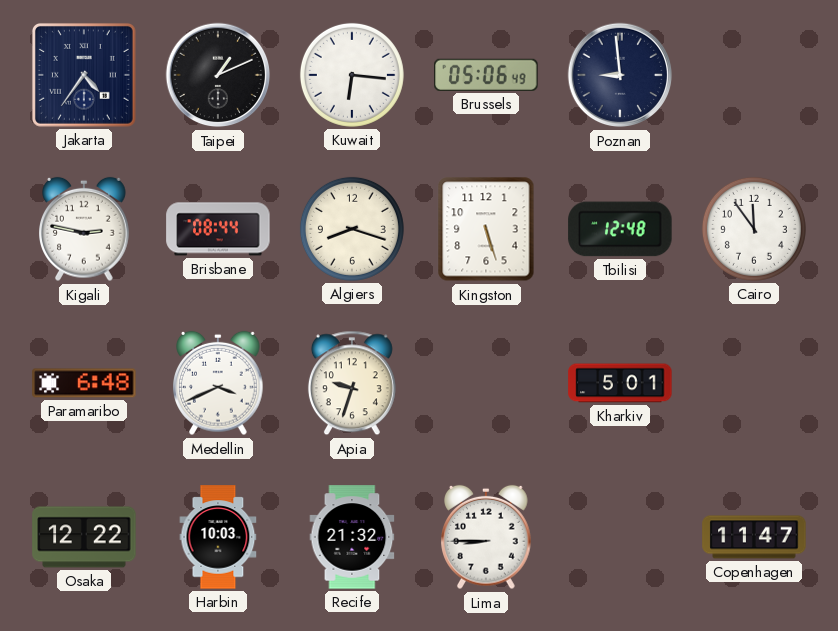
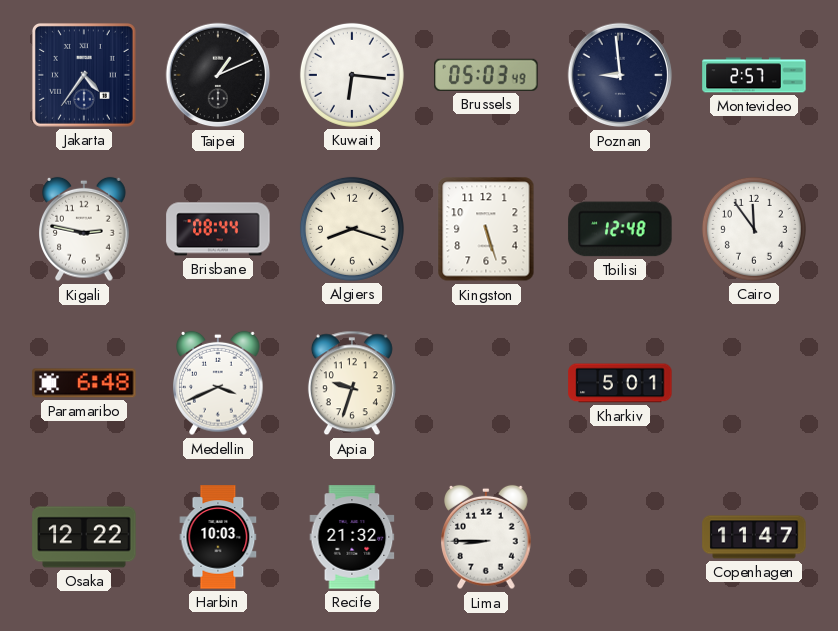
Brussels: 05:06 -> 05:03
Montevideo: none -> 2:57
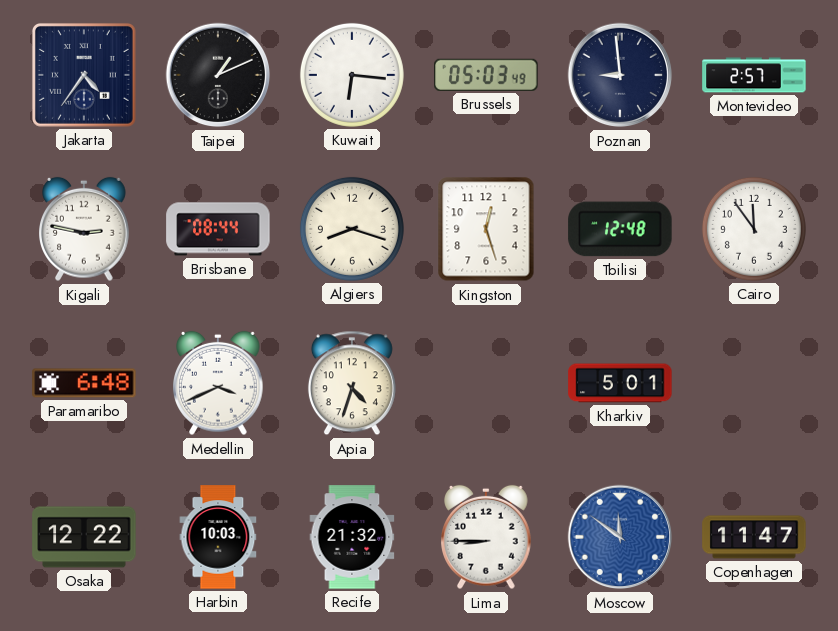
Kingston: 5:27 -> 12:27
Apia: 9:33 -> 4:33
Moscow: none -> 11:51
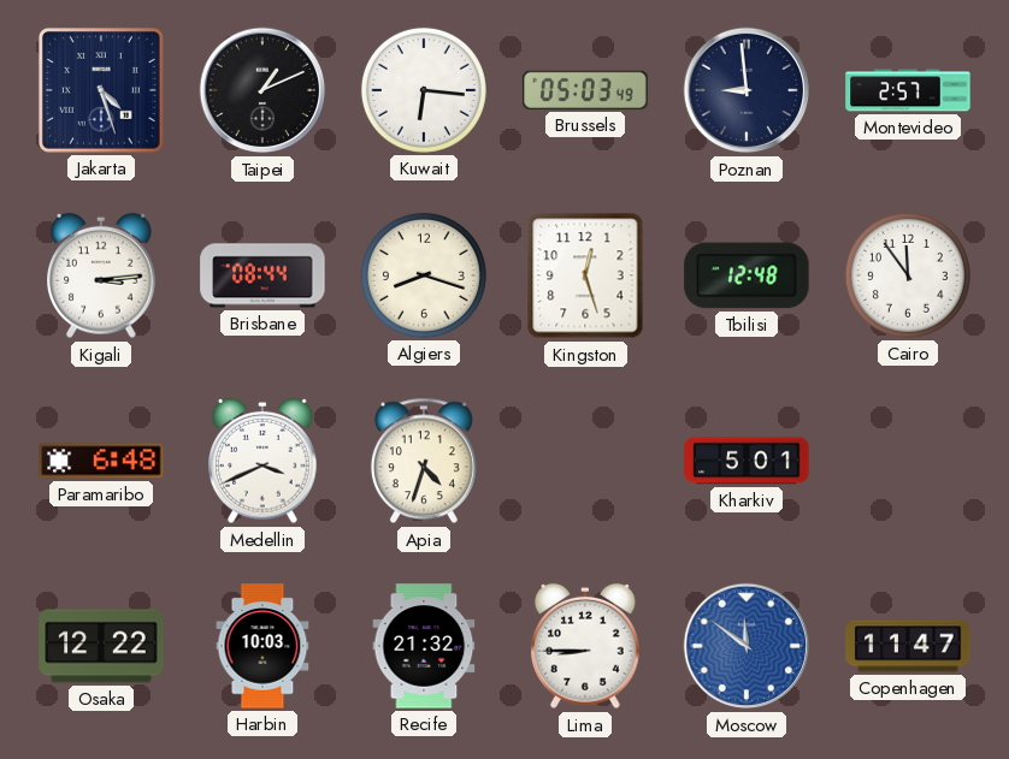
Jakarta: 4:36 -> 4:27
Kigali: 2:47 -> 3:14
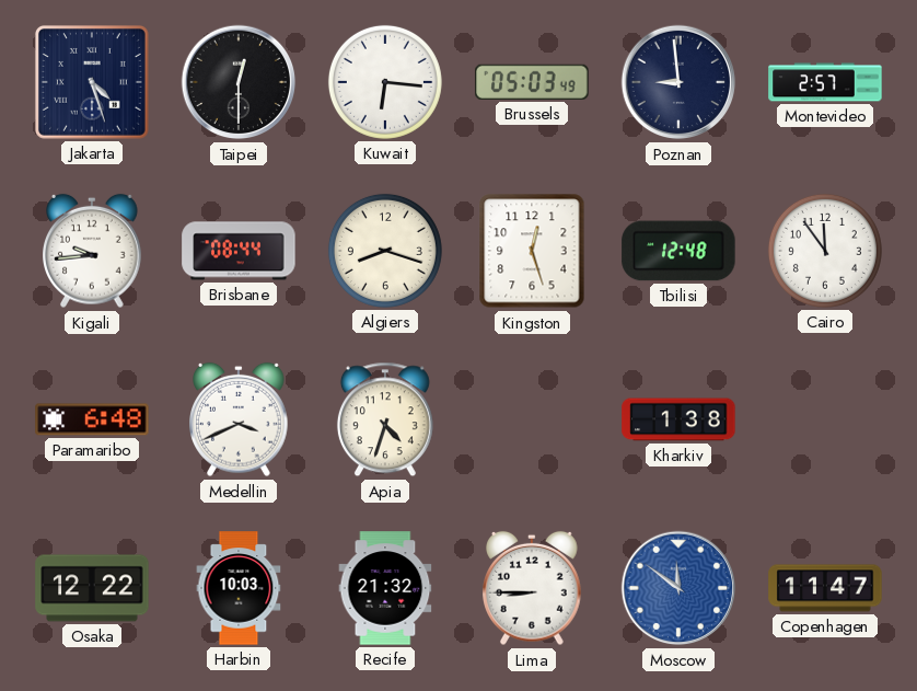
Taipei: 1:11 -> 12:30
Kigali: 3:14 -> 9:44
Kharkiv: 5:01 -> 1:38
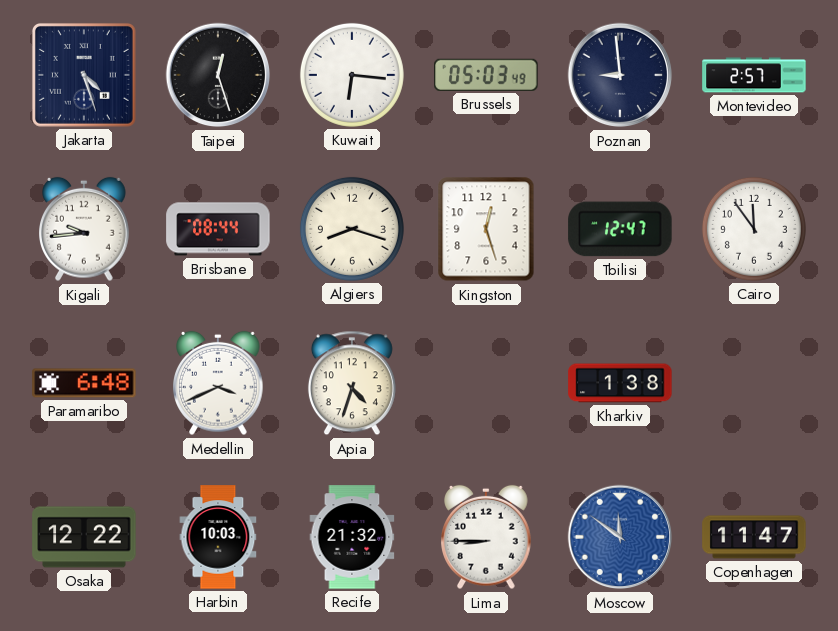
Taipei: 12:30 -> 12:27
Tbilisi: 12:48 -> 12:47
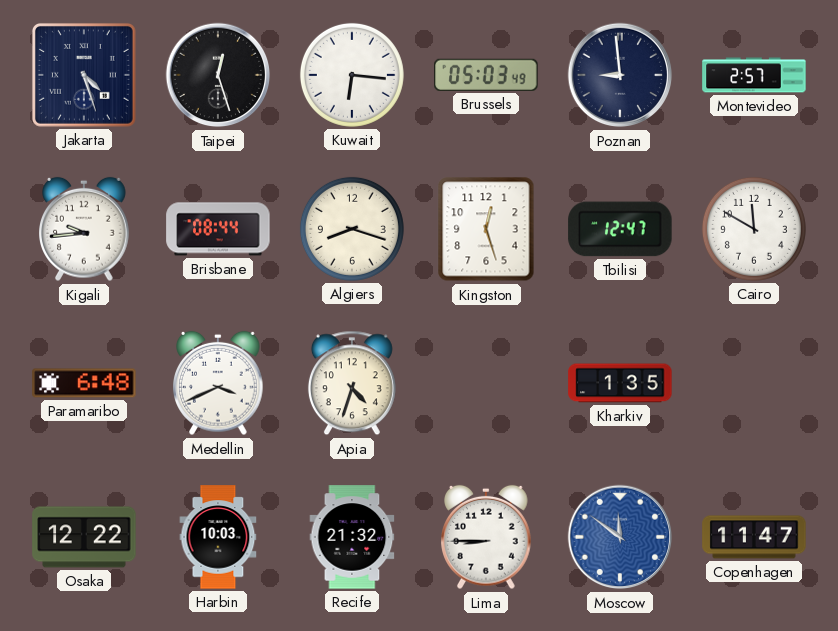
Cairo: 11:54 -> 11:50
Kharkiv: 1:38 -> 1:35
